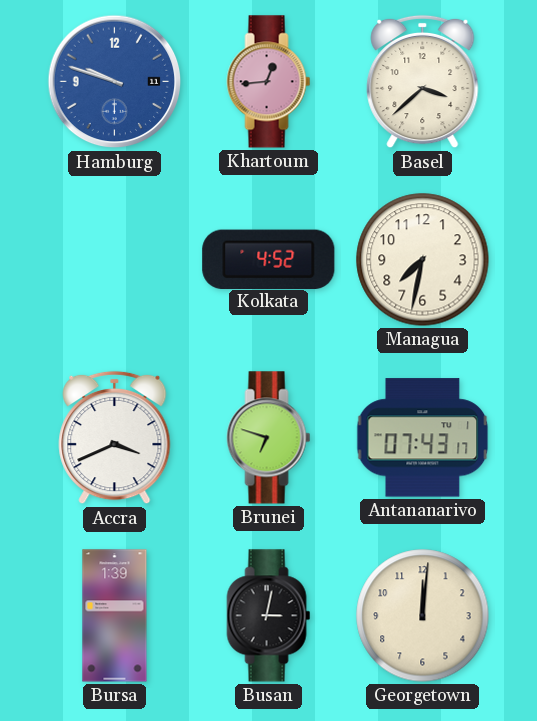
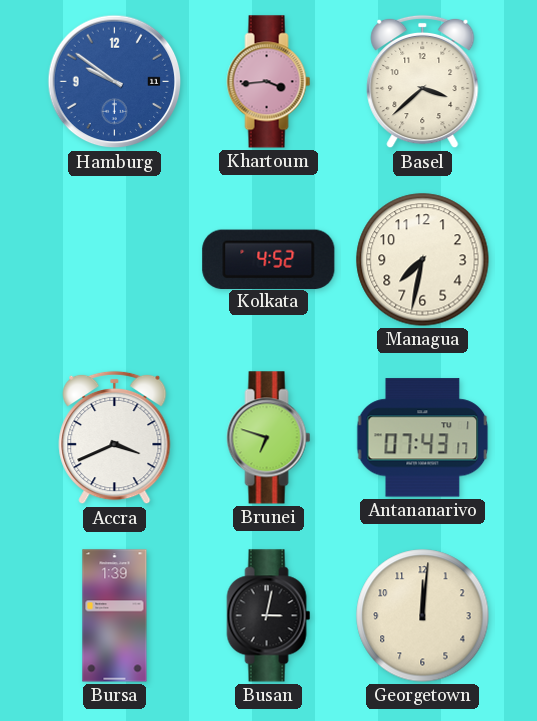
Hamburg: 9:48 -> 9:51
Khartoum: 12:44 -> 3:44
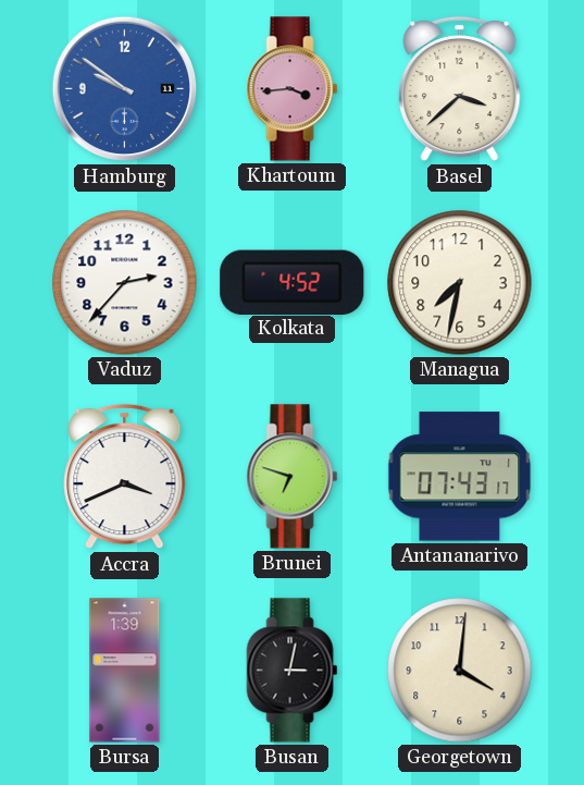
Vaduz: none -> 2:37
Georgetown: 12:01 -> 4:01
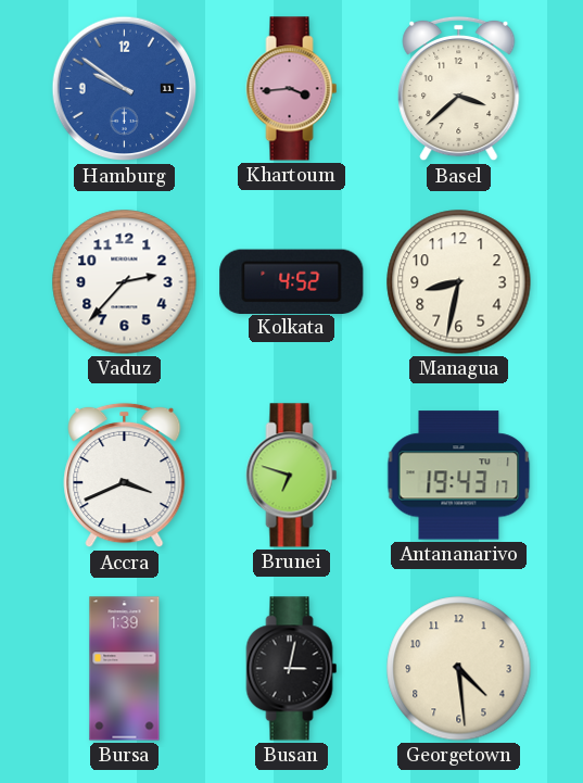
Managua: 7:32 -> 8:32
Antananarivo: 07:43 -> 19:43
Georgetown: 4:01 -> 4:29
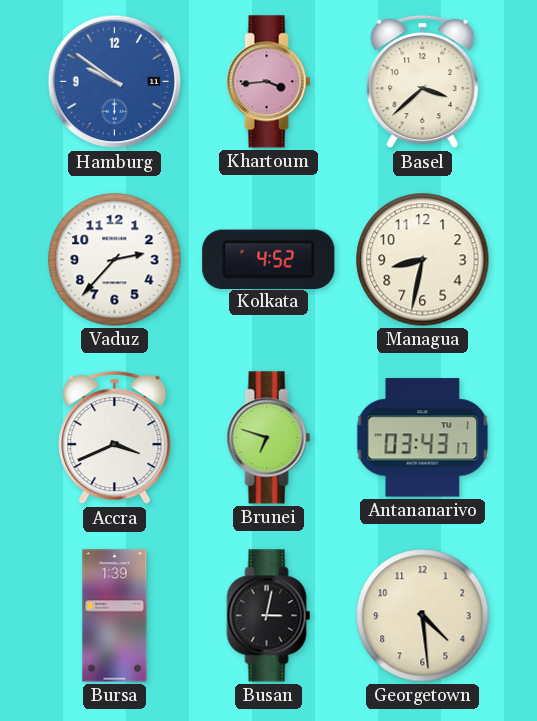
Antananarivo: 19:43 -> 03:43
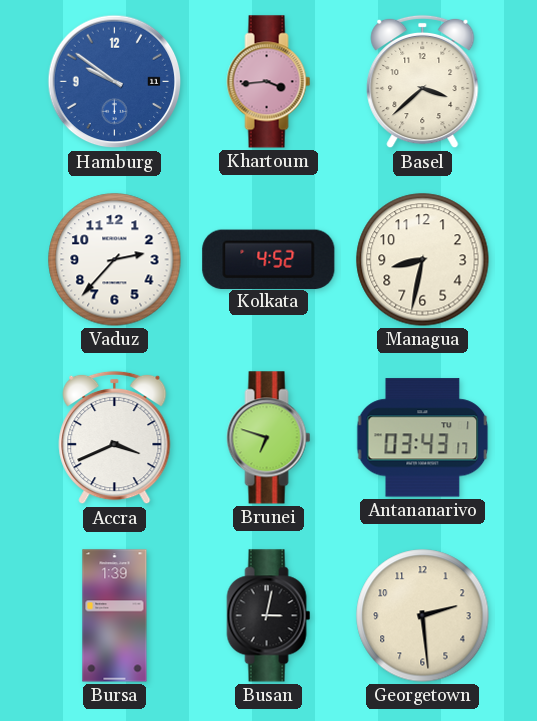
Georgetown: 4:29 -> 2:29
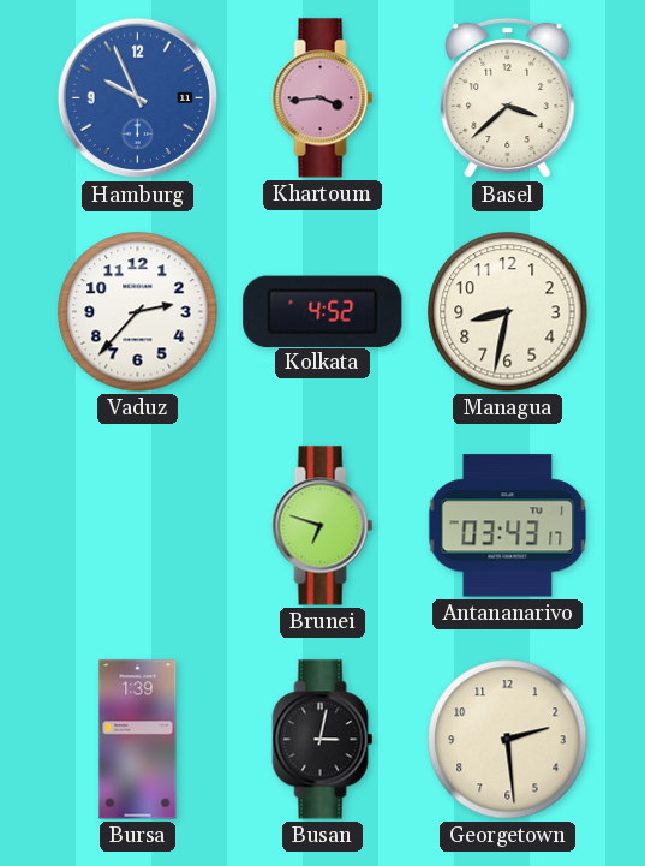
Hamburg: 9:51 -> 9:56
Accra: 3:41 -> none
